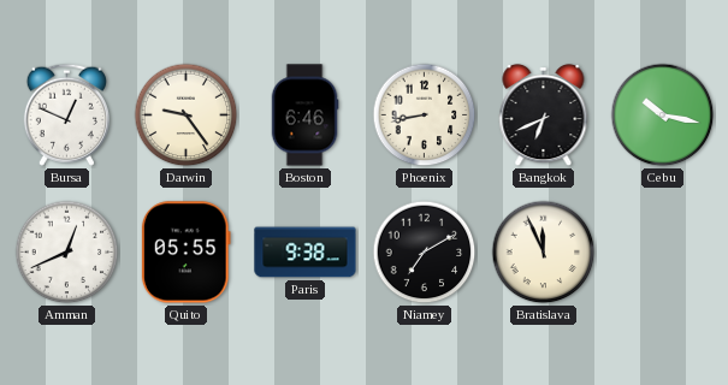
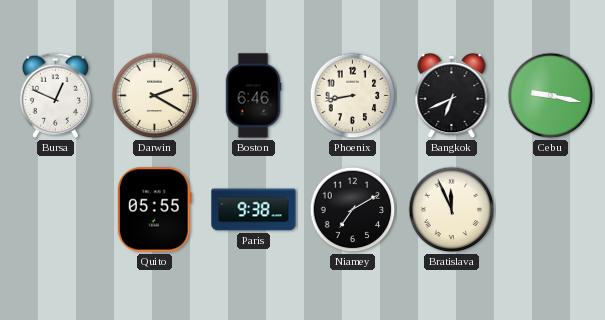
Darwin: 9:24 -> 2:20
Cebu: 10:17 -> 9:17
Amman: 12:41 -> none
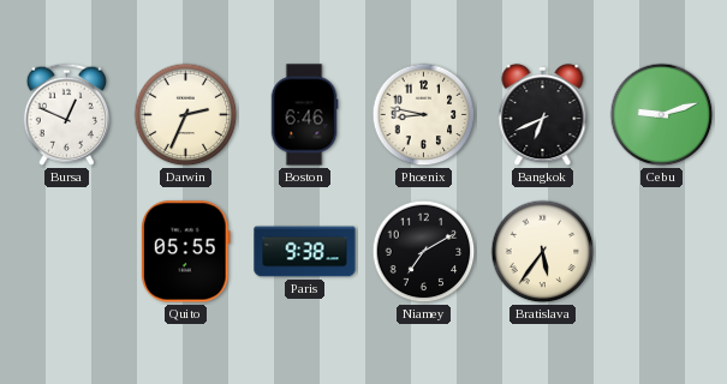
Darwin: 2:20 -> 2:34
Phoenix: 8:43 -> 8:47
Cebu: 9:17 -> 9:12
Bratislava: 11:56 -> 5:36
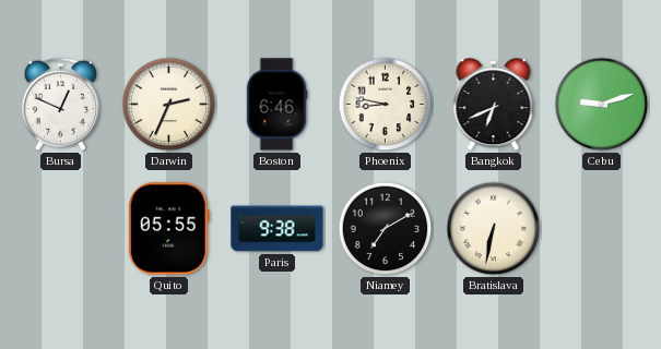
Bratislava: 5:36 -> 6:32
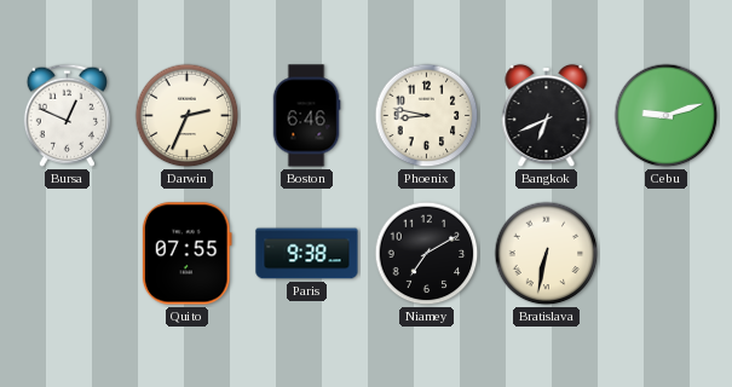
Quito: 05:55 -> 07:55
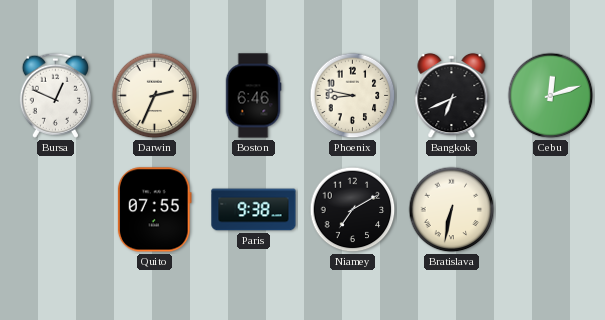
Cebu: 9:12 -> 12:12
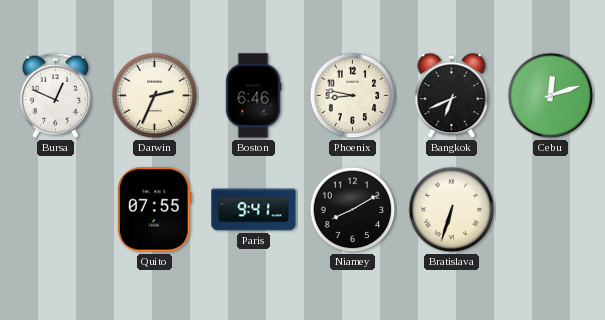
Paris: 9:38 -> 9:41
Niamey: 7:10 -> 8:10
Bratislava: 6:32 -> 6:33
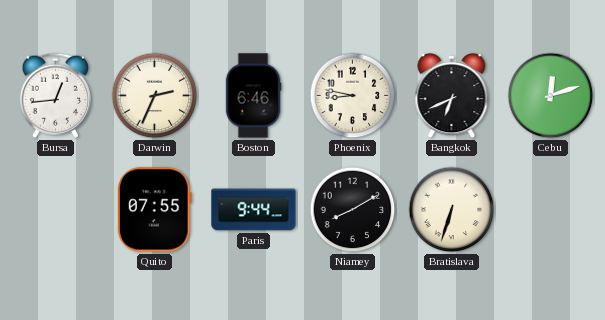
Bursa: 12:49 -> 12:44
Paris: 9:41 -> 9:44
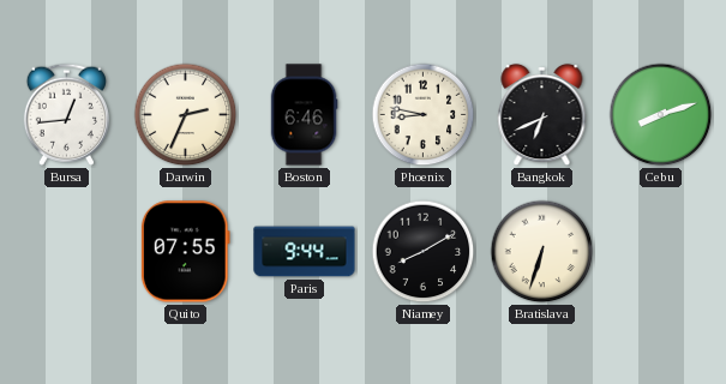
Cebu: 12:12 -> 8:12
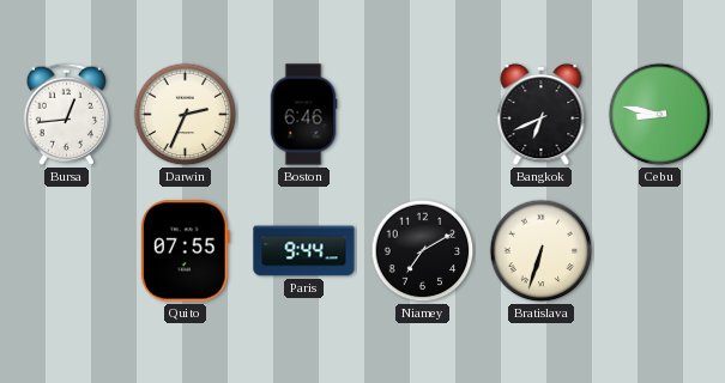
Phoenix: 8:47 -> none
Cebu: 8:12 -> 8:47
Niamey: 8:10 -> 7:10
